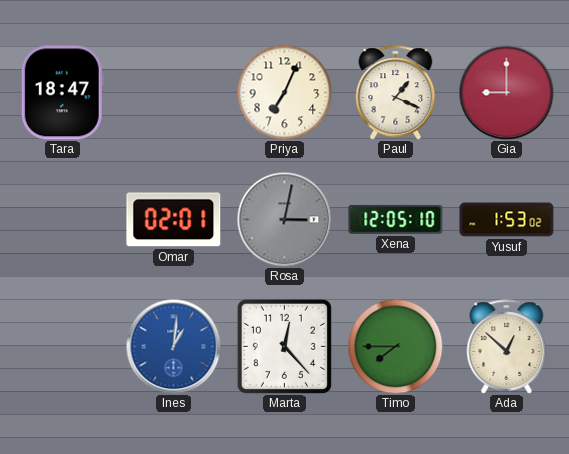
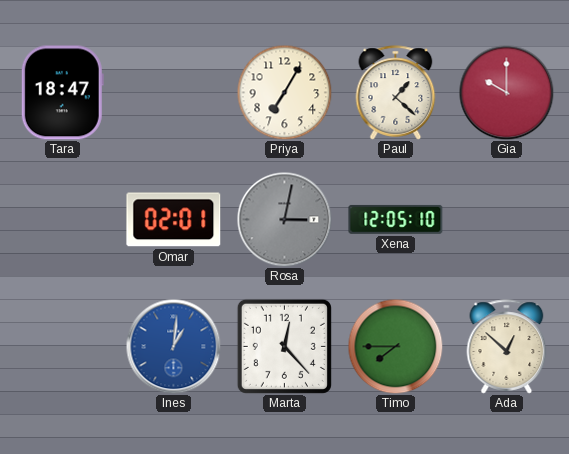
Priya: 7:04 -> 7:05
Paul: 1:19 -> 1:22
Gia: 9:00 -> 10:00
Yusuf: 1:53 -> none
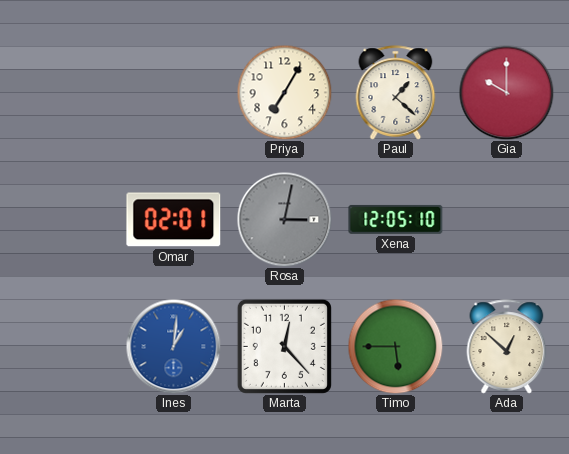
Tara: 18:47 -> none
Timo: 7:45 -> 5:45
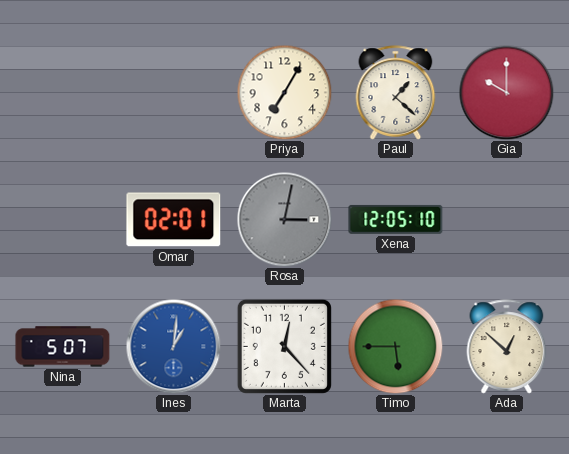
Nina: none -> 5:07
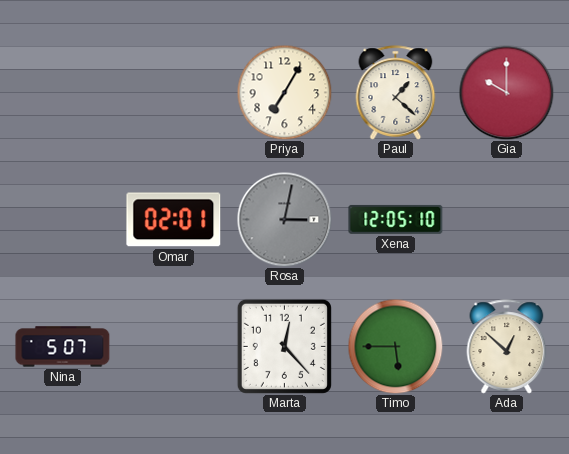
Ines: 1:01 -> none
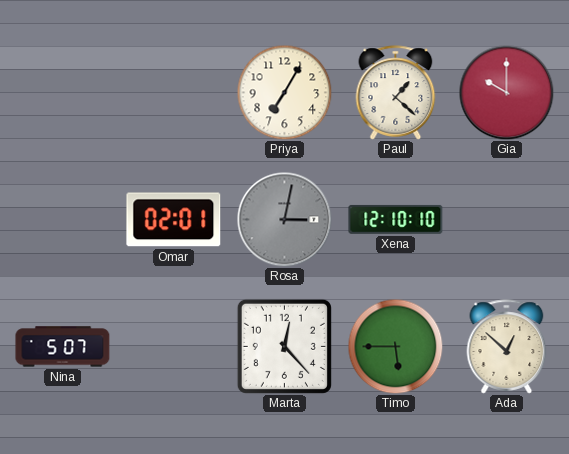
Xena: 12:05 -> 12:10
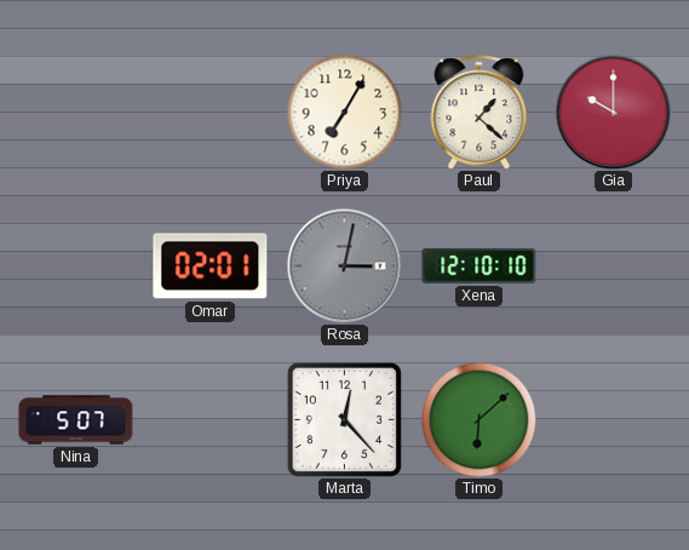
Timo: 5:45 -> 6:08
Ada: 12:52 -> none
